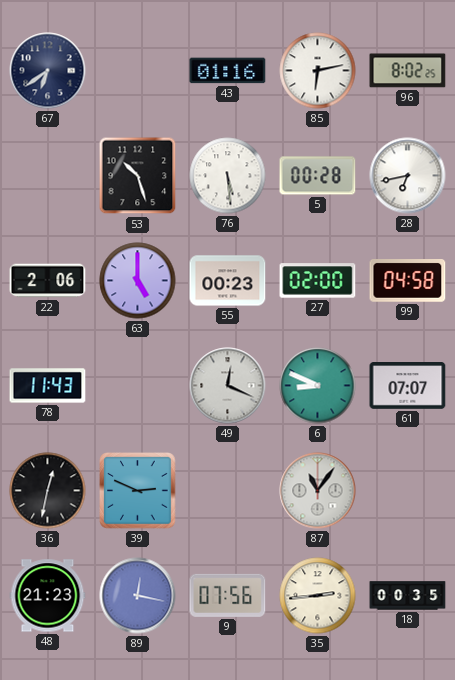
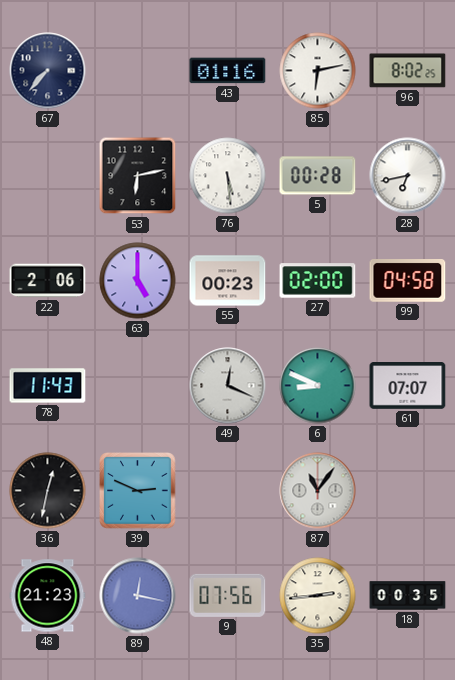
67: 6:39 -> 7:37
53: 10:27 -> 6:13
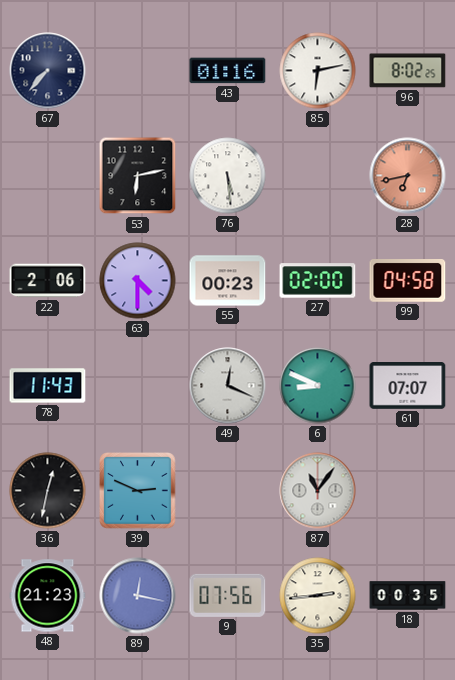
5: 00:28 -> none
28 dial: white -> salmon
63: 5:00 -> 4:30
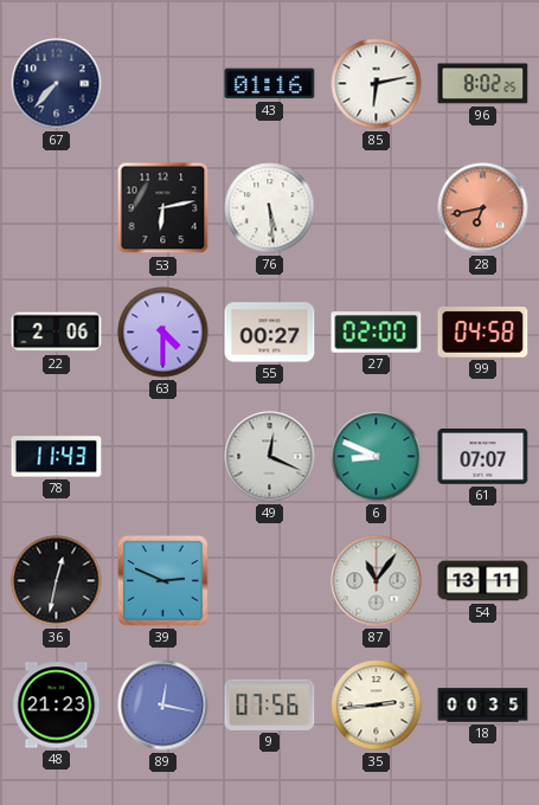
55: 00:23 -> 00:27
54: none -> 13:11
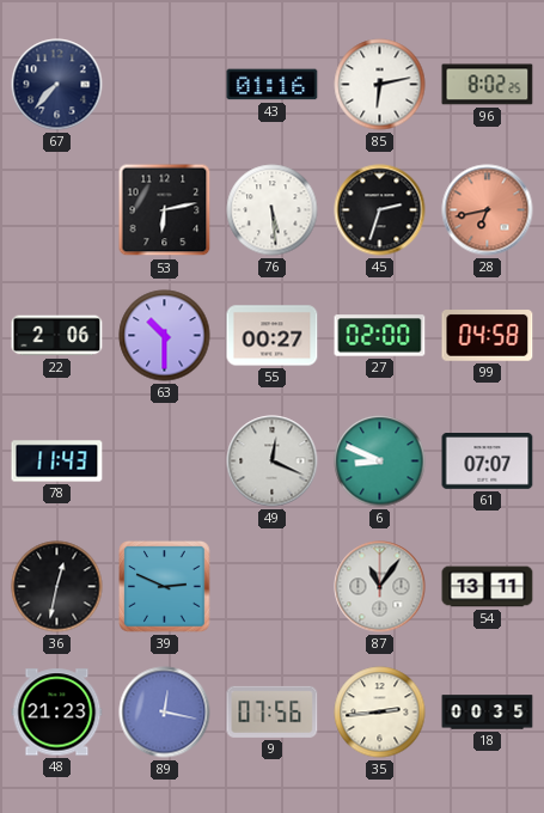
45: none -> 2:33
63: 4:30 -> 10:30
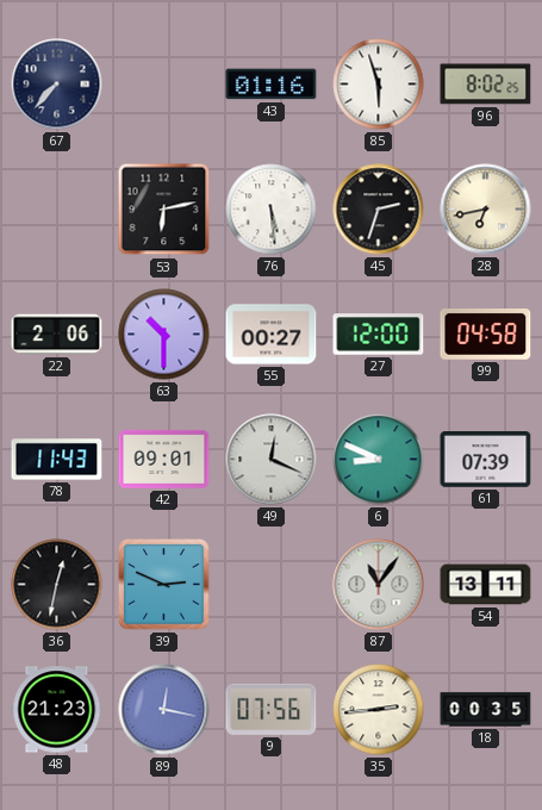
85: 6:13 -> 5:57
28 dial: salmon -> cream
27: 02:00 -> 12:00
42: none -> 09:01
61: 07:07 -> 07:39
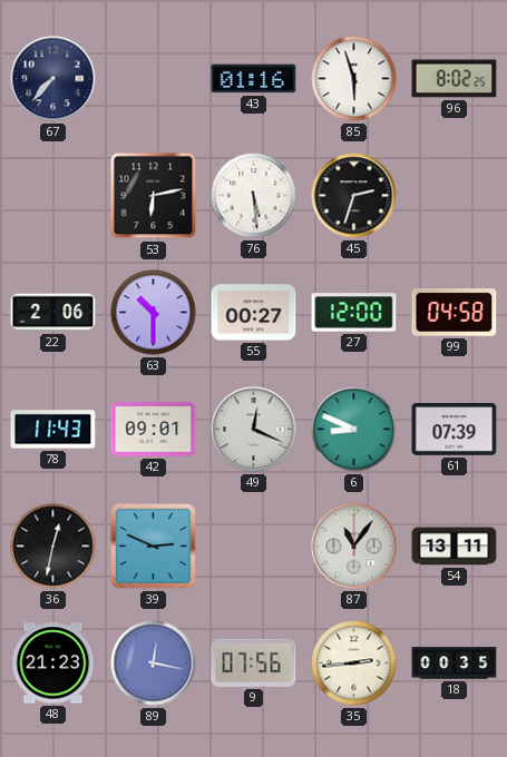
28: 6:43 -> none
